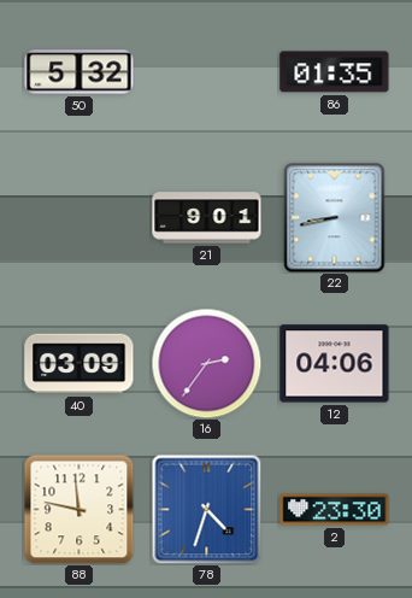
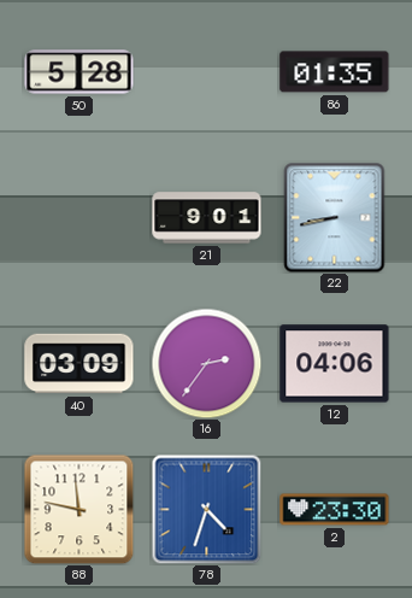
50: 5:32 -> 5:28
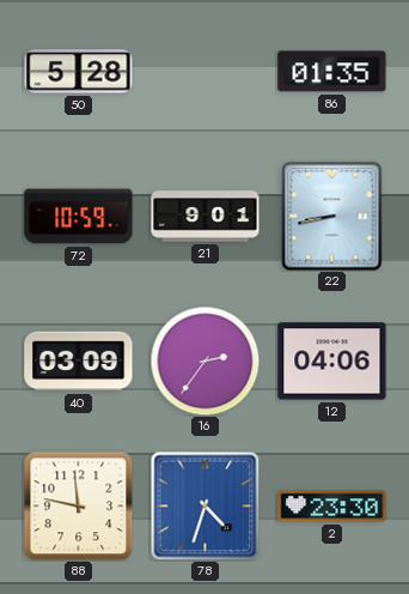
72: none -> 10:59
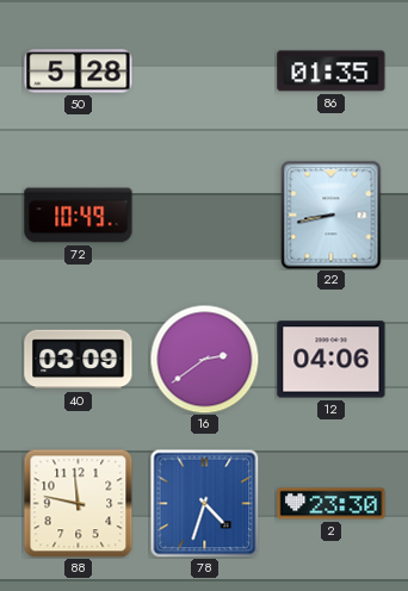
72: 10:59 -> 10:49
21: 9:01 -> none
16: 2:36 -> 2:39
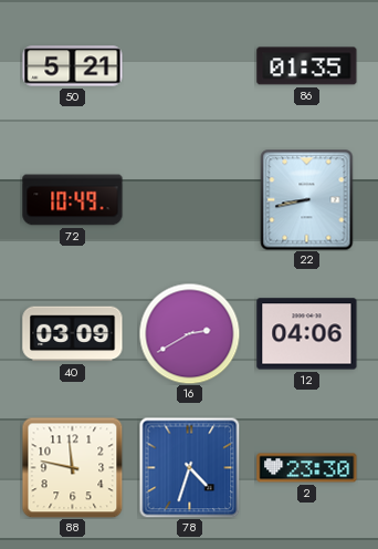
50: 5:28 -> 5:21
16: 2:39 -> 2:40
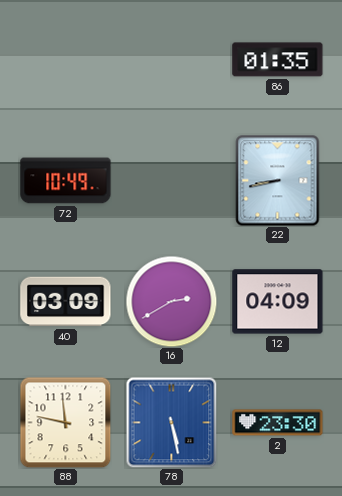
50: 5:21 -> none
12: 04:06 -> 04:09
78: 4:33 -> 5:28
